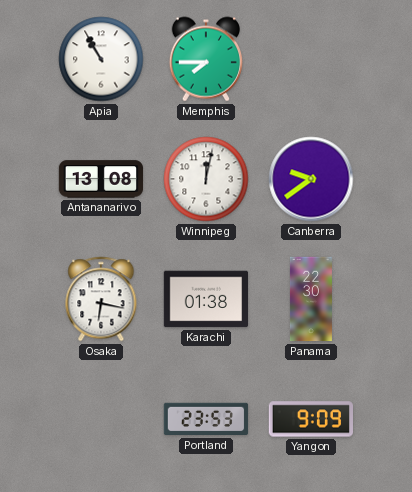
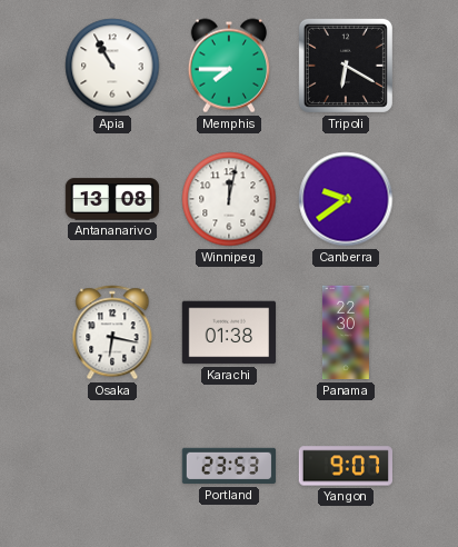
Tripoli: none -> 6:20
Yangon: 9:09 -> 9:07
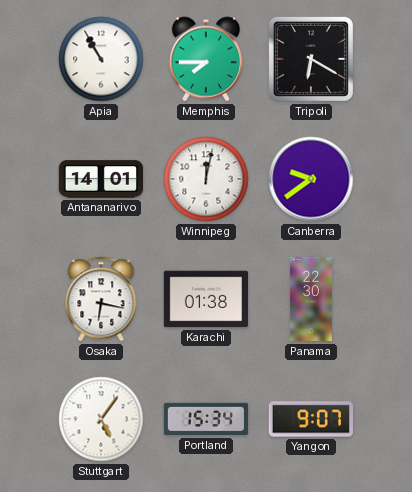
Antananarivo: 13:08 -> 14:01
Stuttgart: none -> 5:06
Portland: 23:53 -> 15:34
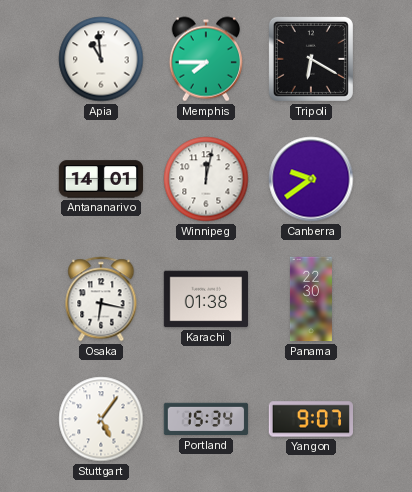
Apia: 10:55 -> 10:59
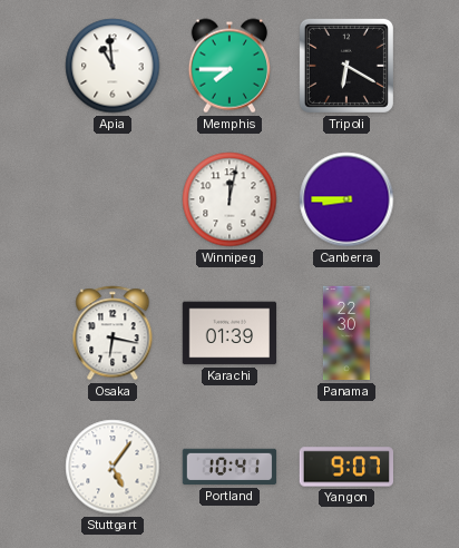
Antananarivo: 14:01 -> none
Canberra: 9:39 -> 8:45
Karachi: 01:38 -> 01:39
Portland: 15:34 -> 10:41
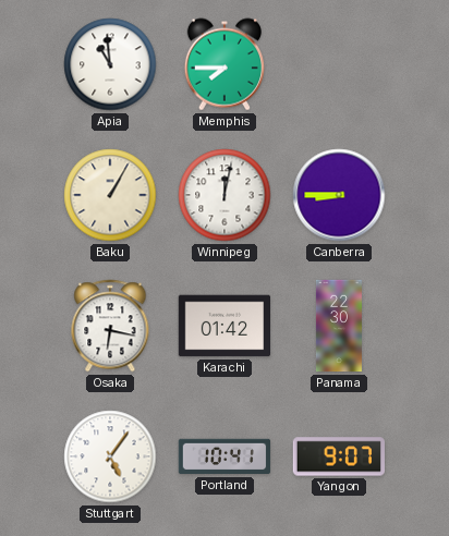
Tripoli: 6:20 -> none
Baku: none -> 1:05
Karachi: 01:39 -> 01:42
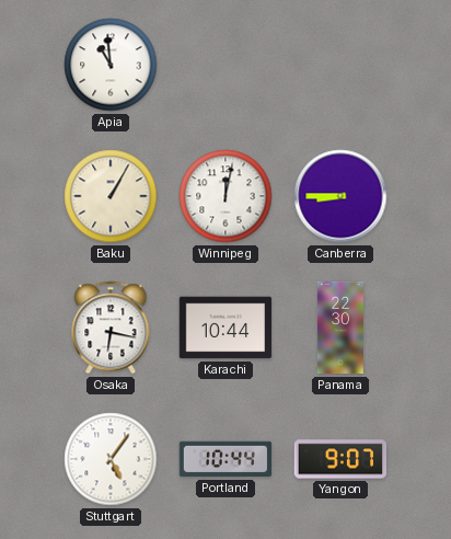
Memphis: 7:45 -> none
Karachi: 01:42 -> 10:44
Portland: 10:41 -> 10:44
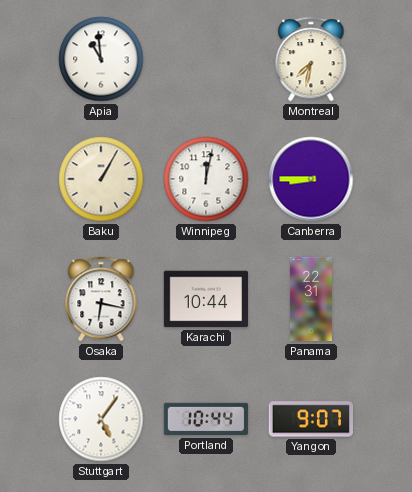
Montreal: none -> 7:32
Panama: 22:30 -> 22:31
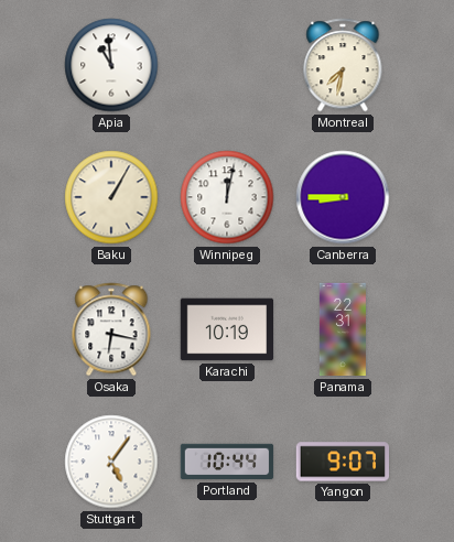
Karachi: 10:44 -> 10:19
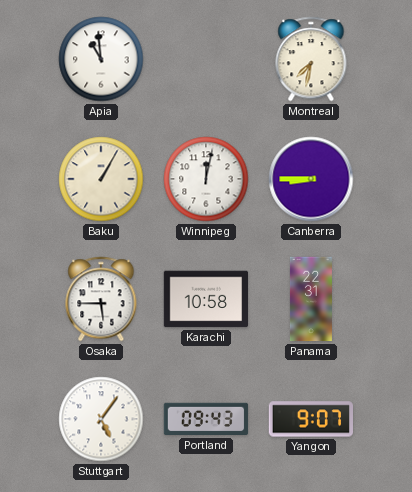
Osaka: 6:17 -> 5:45
Karachi: 10:19 -> 10:58
Portland: 10:44 -> 09:43
